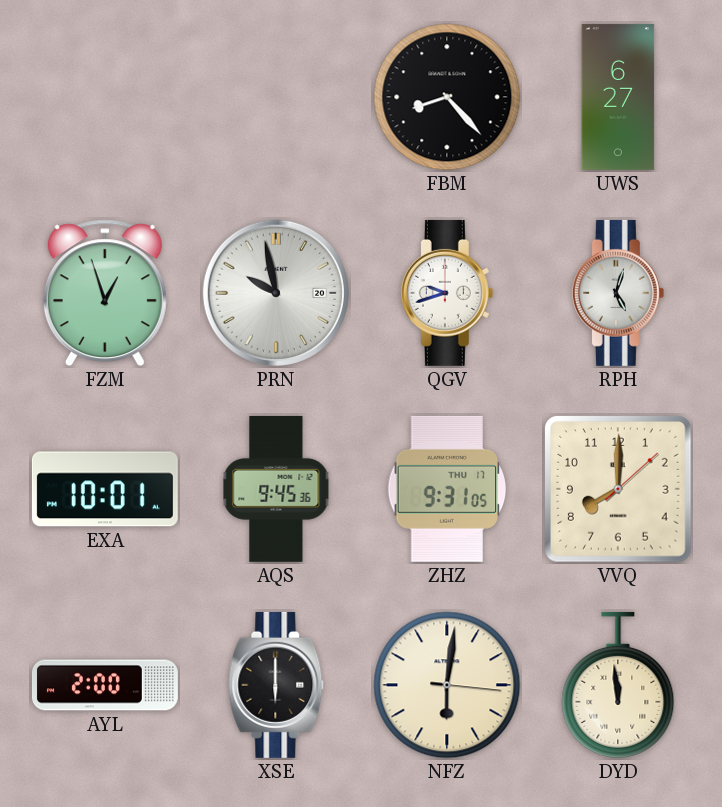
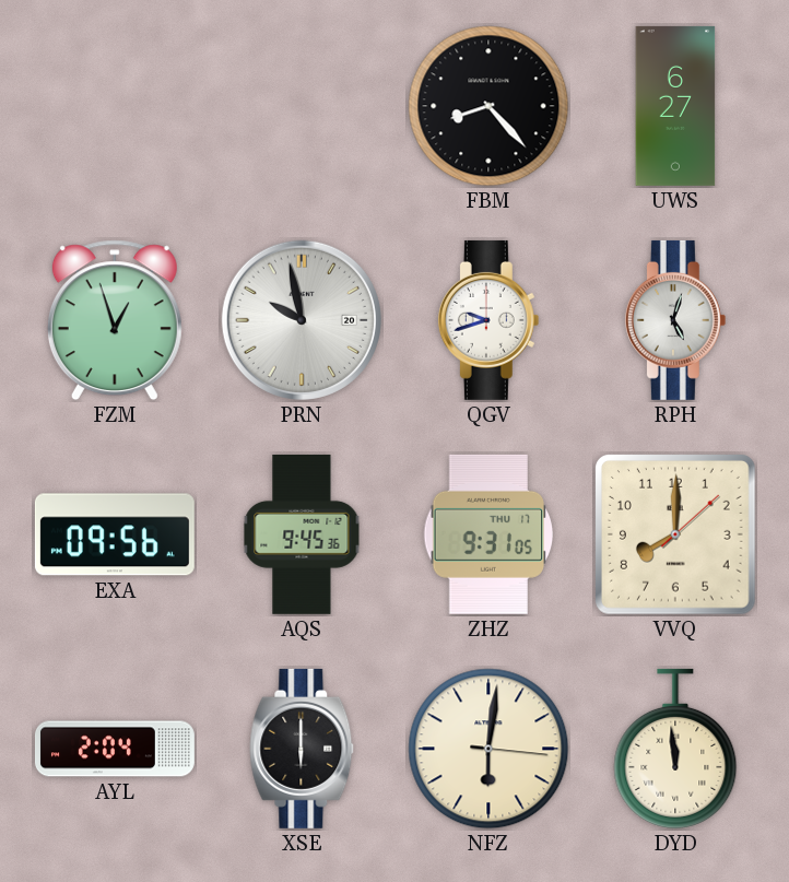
EXA: 10:01 -> 09:56
AYL: 2:00 -> 2:04
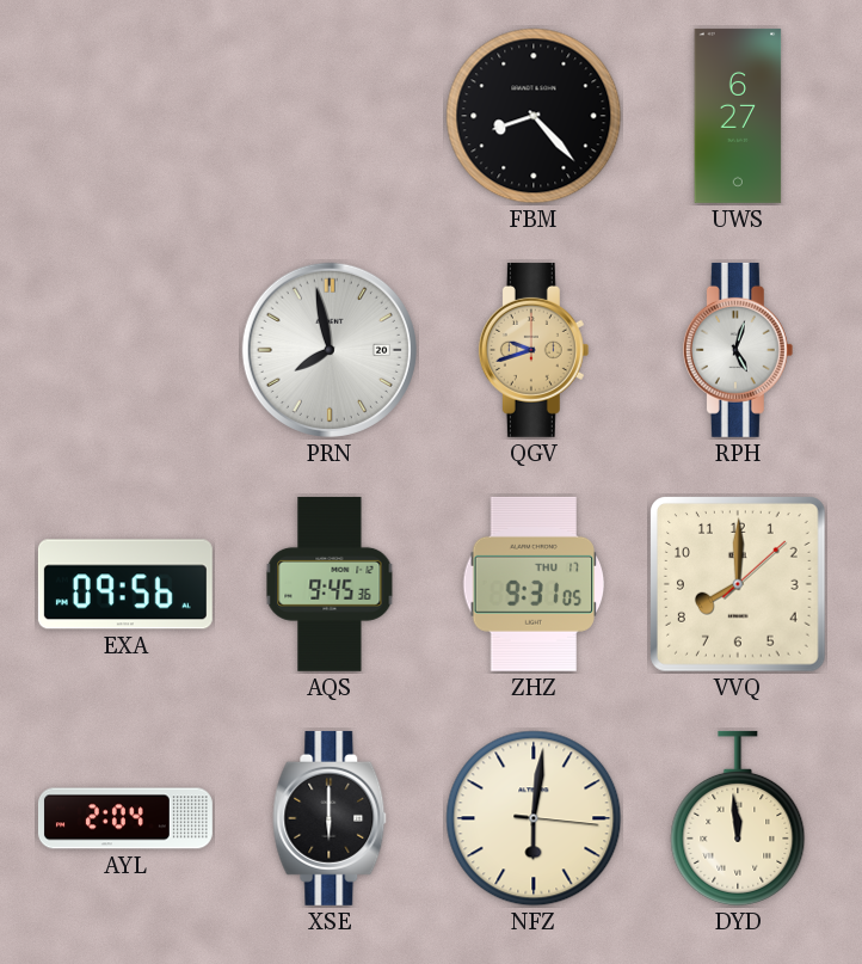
FZM: 12:57 -> none
PRN: 9:58 -> 7:58
QGV dial: white -> champagne
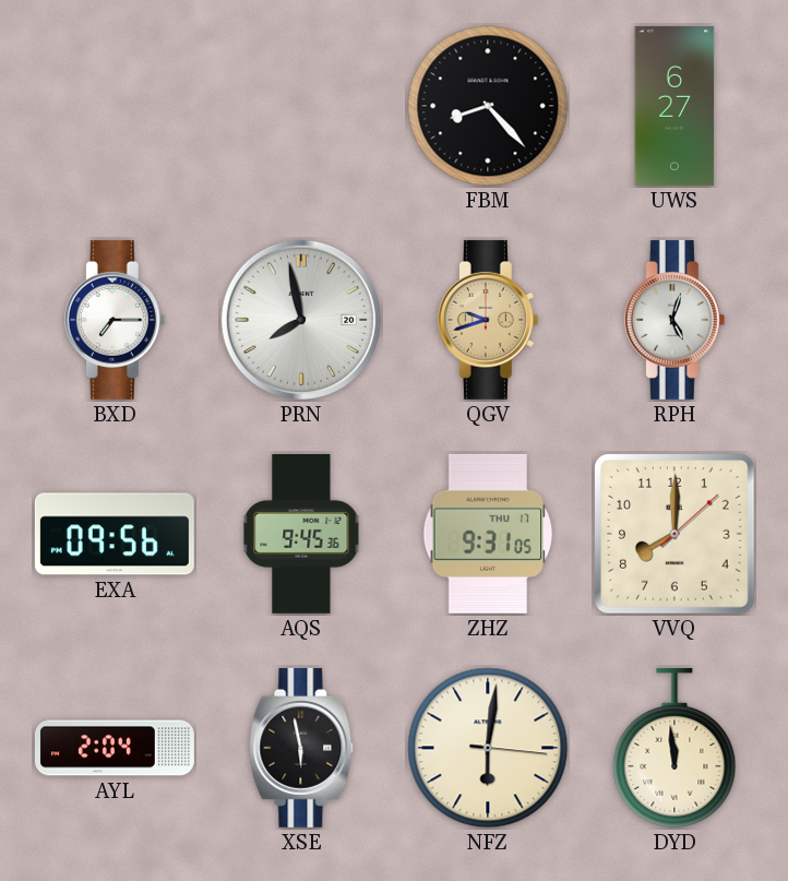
BXD: none -> 7:15
XSE: 6:00 -> 5:58
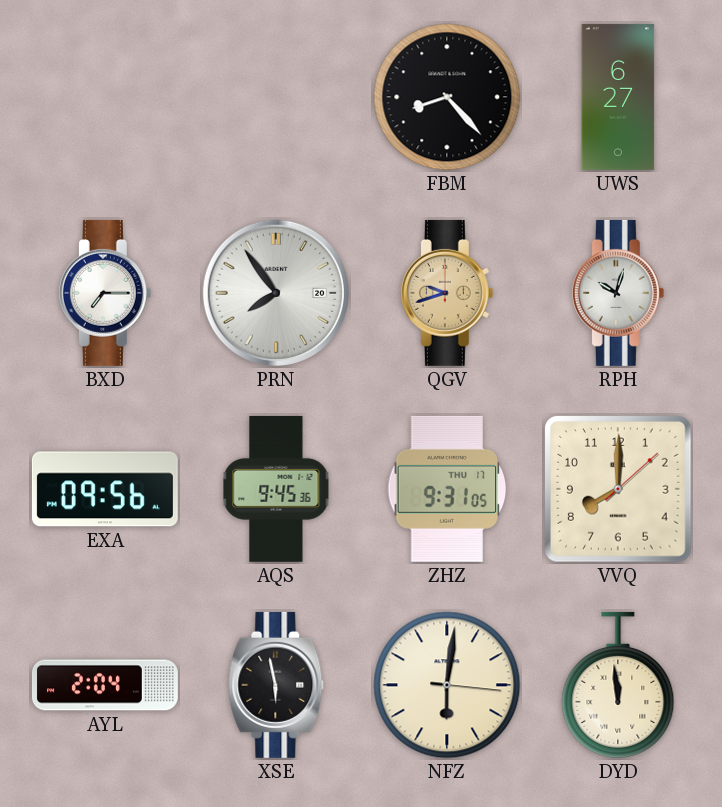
PRN: 7:58 -> 7:54
RPH: 5:03 -> 10:03
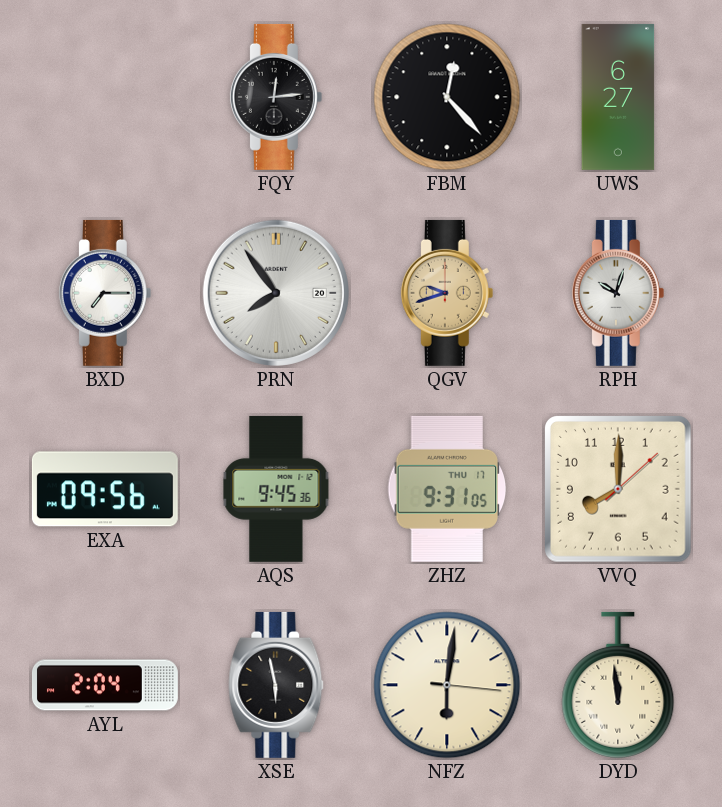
FQY: none -> 12:14
FBM: 8:23 -> 12:23
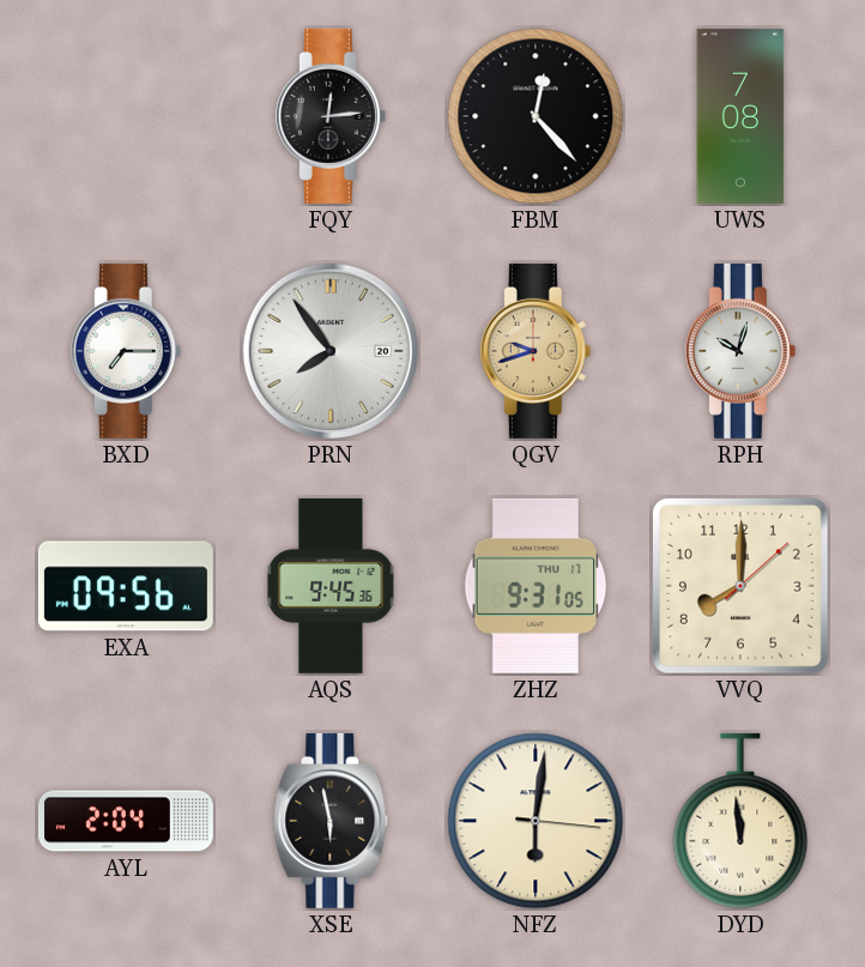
UWS: 6:27 -> 7:08
